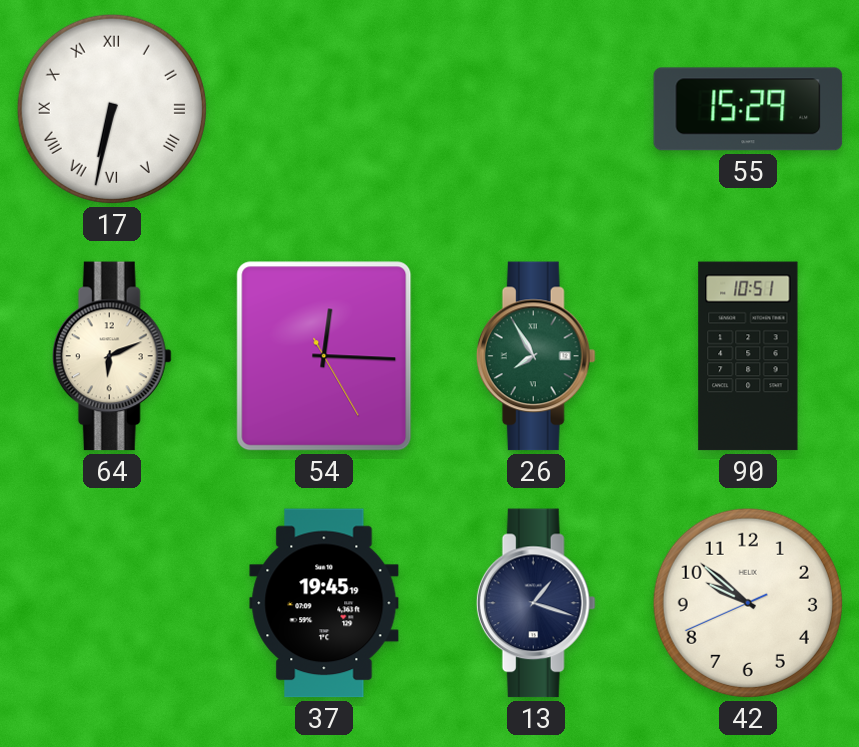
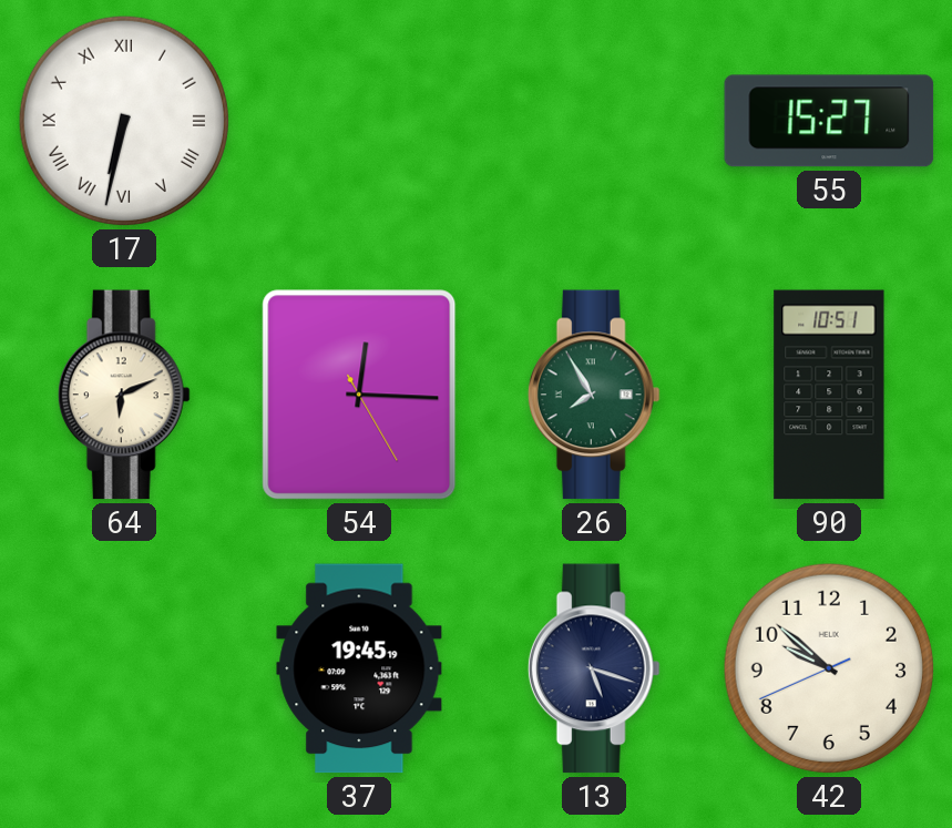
55: 15:29 -> 15:27
13: 1:18 -> 5:18
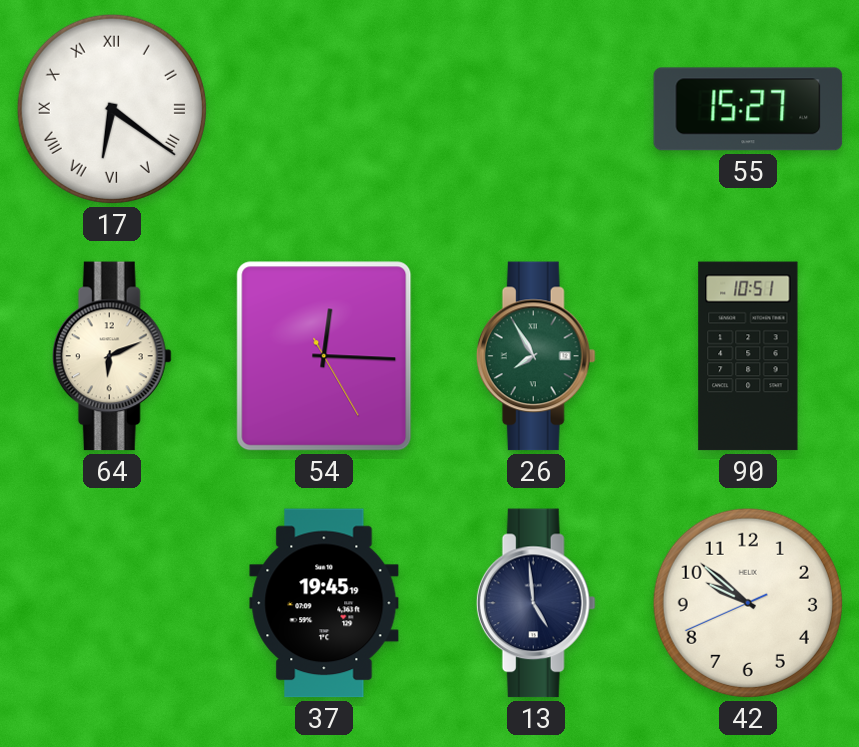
17: 6:32 -> 6:21
13: 5:18 -> 4:59
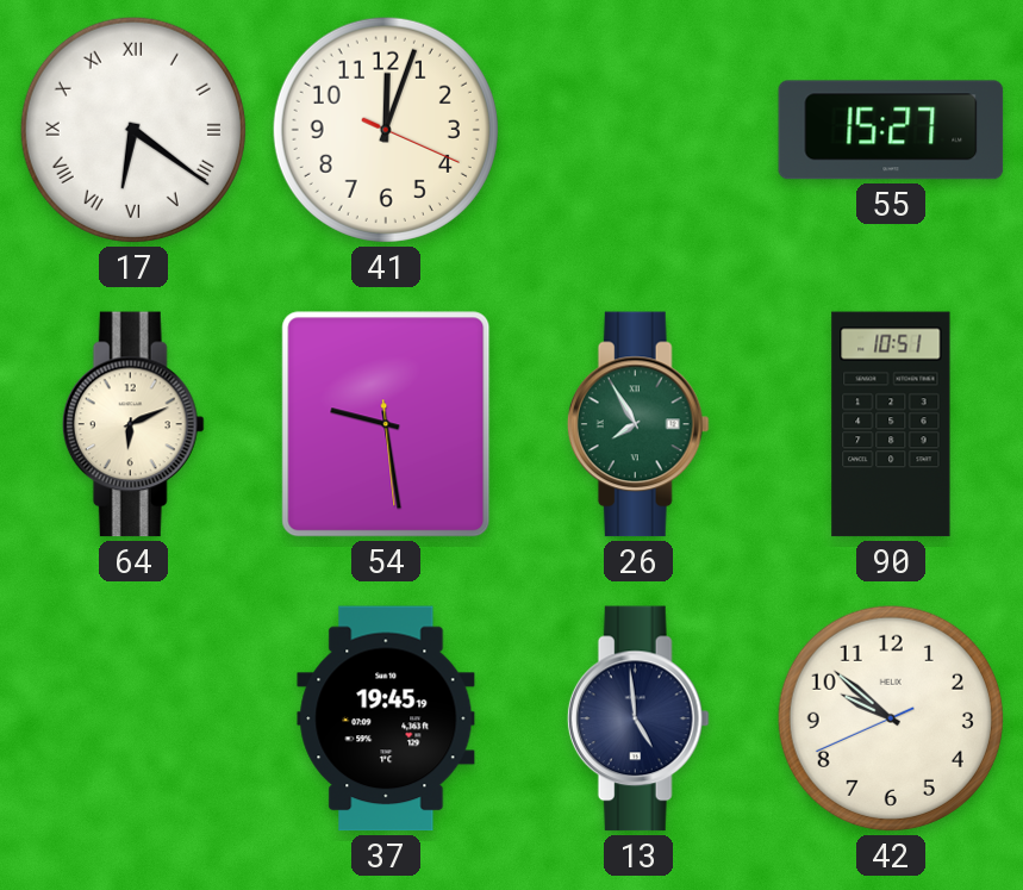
41: none -> 12:03
54: 12:15 -> 9:28
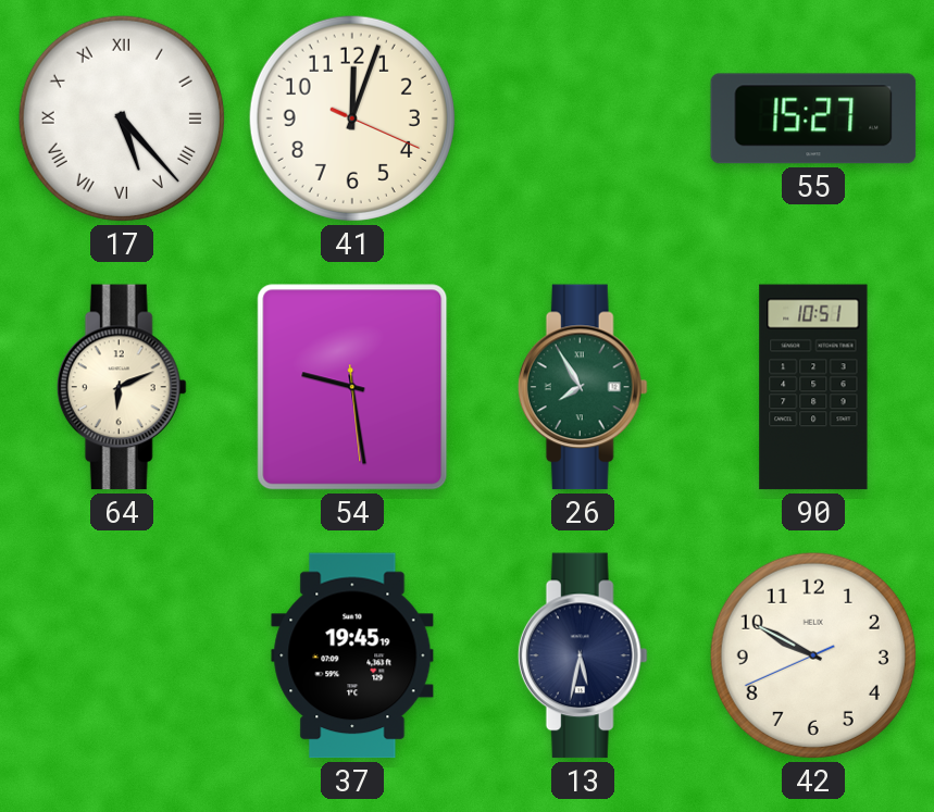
17: 6:21 -> 5:23
13: 4:59 -> 5:32
42: 9:51 -> 9:49
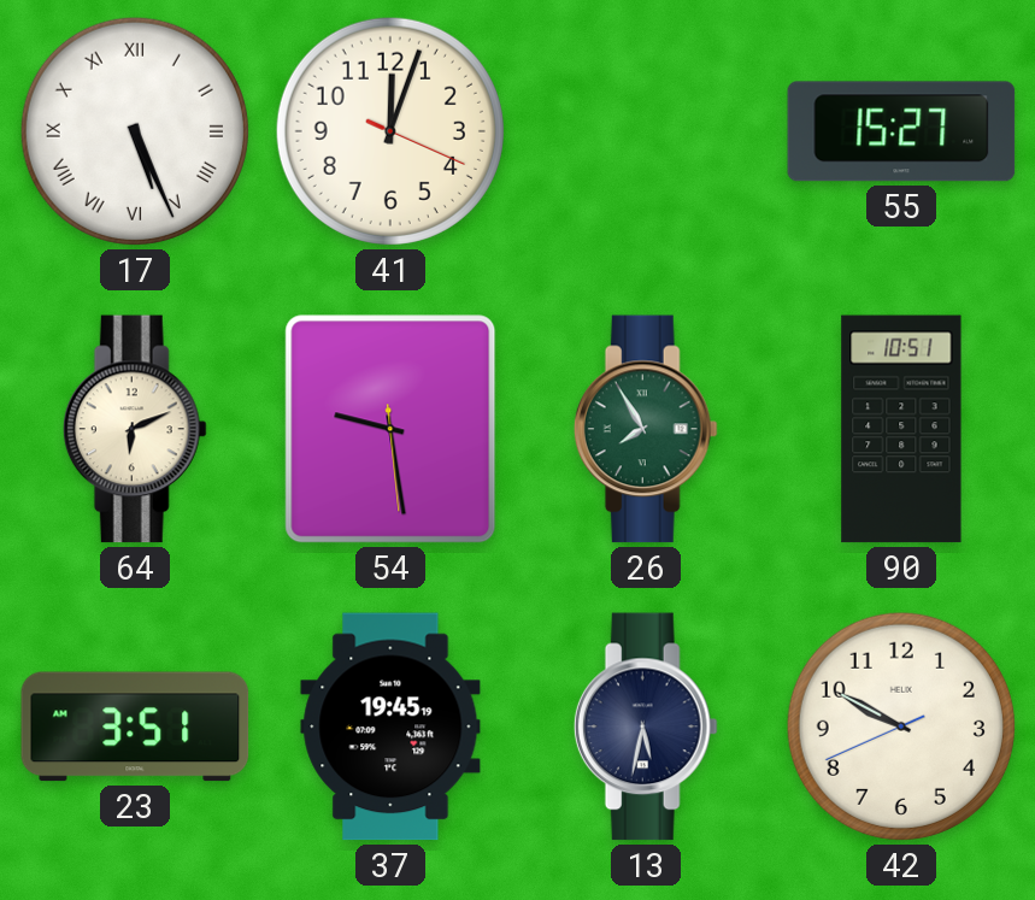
17: 5:23 -> 5:26
23: none -> 3:51
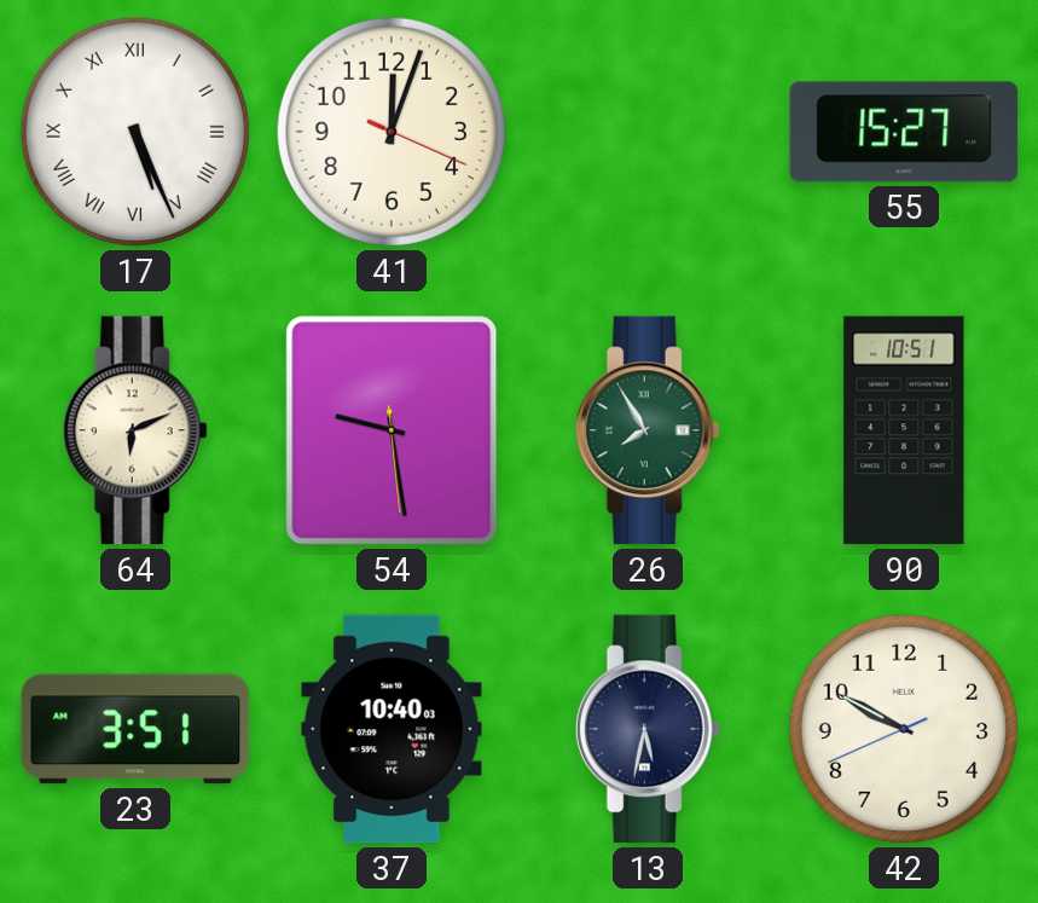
37: 19:45 -> 10:40
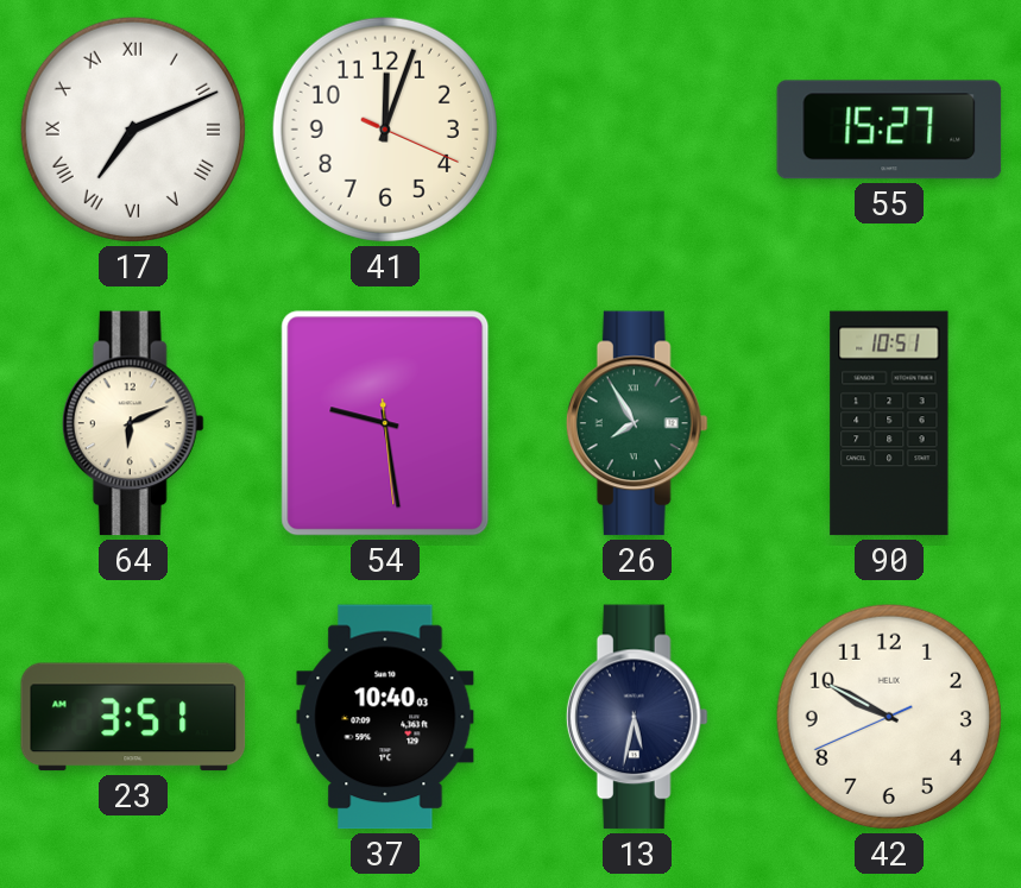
17: 5:26 -> 7:11
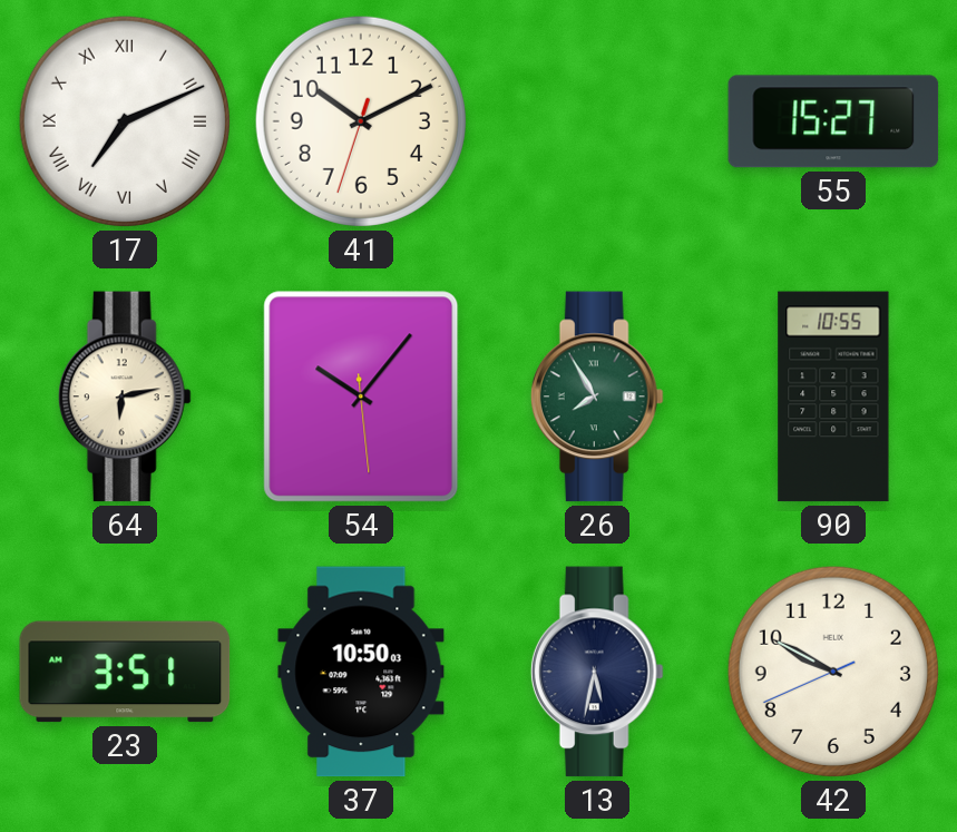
41: 12:03 -> 10:10
64: 6:11 -> 6:13
54: 9:28 -> 10:06
90: 10:51 -> 10:55
37: 10:40 -> 10:50
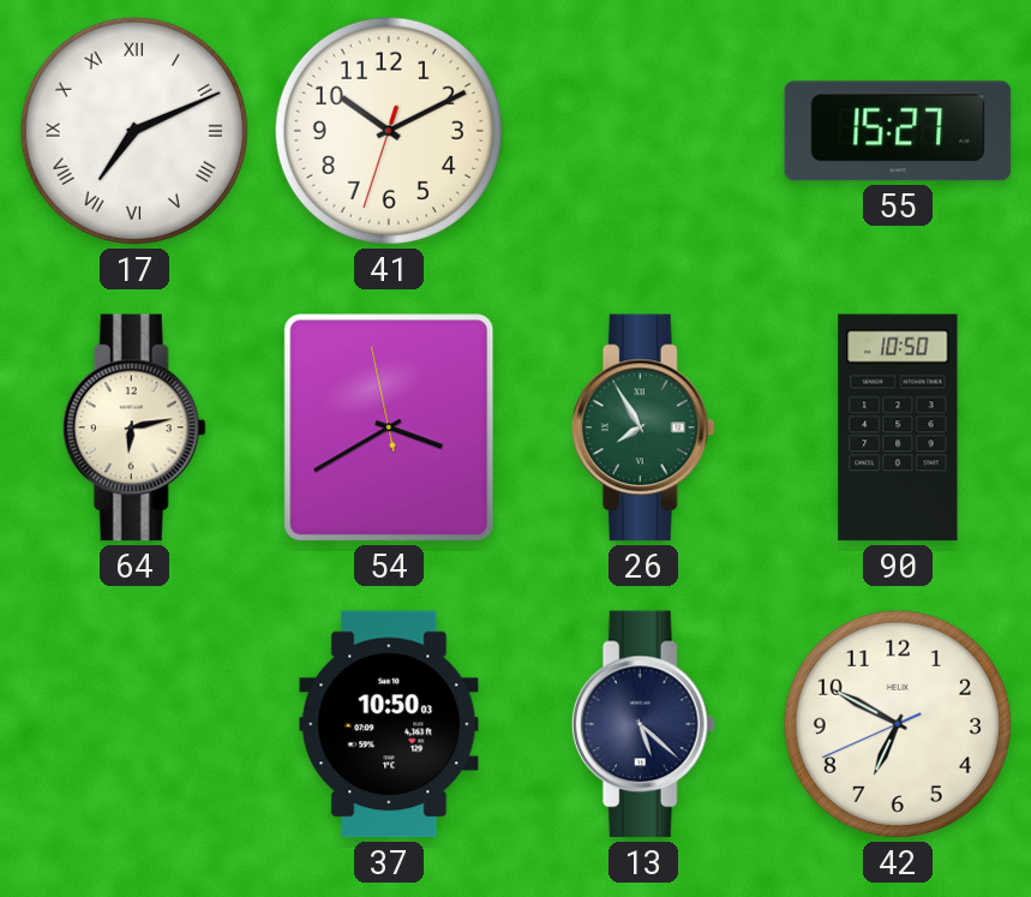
54: 10:06 -> 3:39
90: 10:55 -> 10:50
23: 3:51 -> none
13: 5:32 -> 5:22
42: 9:49 -> 6:49
